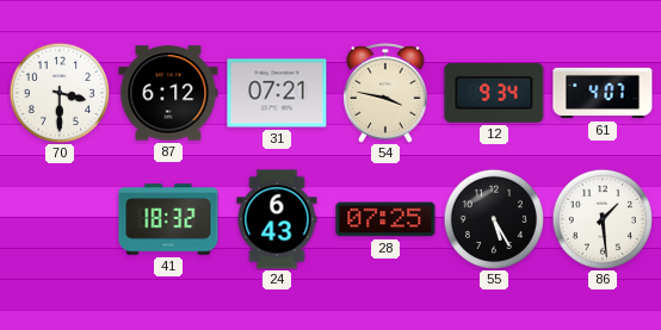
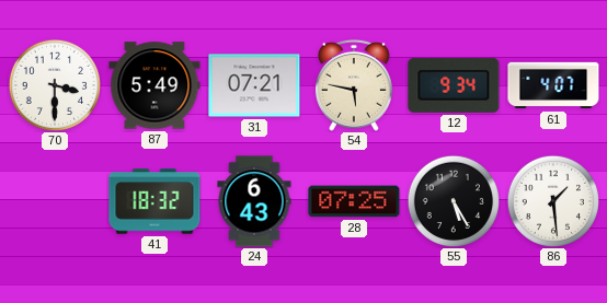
87: 6:12 -> 5:49
54: 3:47 -> 5:47
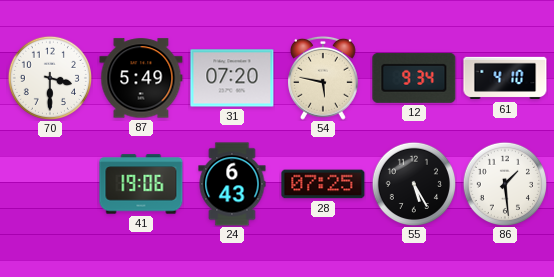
31: 07:21 -> 07:20
61: 4:07 -> 4:10
41: 18:32 -> 19:06
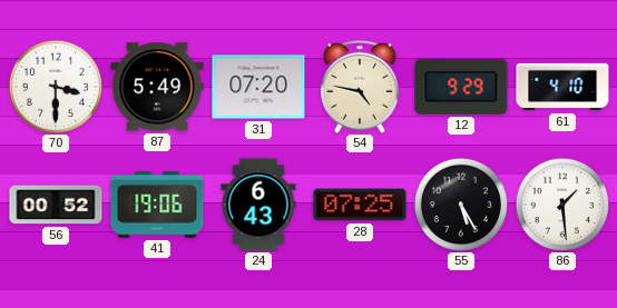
54: 5:47 -> 4:47
12: 9:34 -> 9:29
56: none -> 00:52
